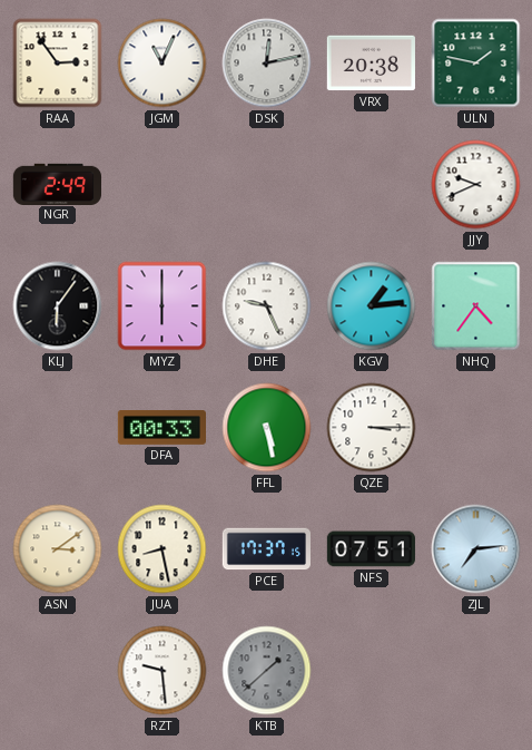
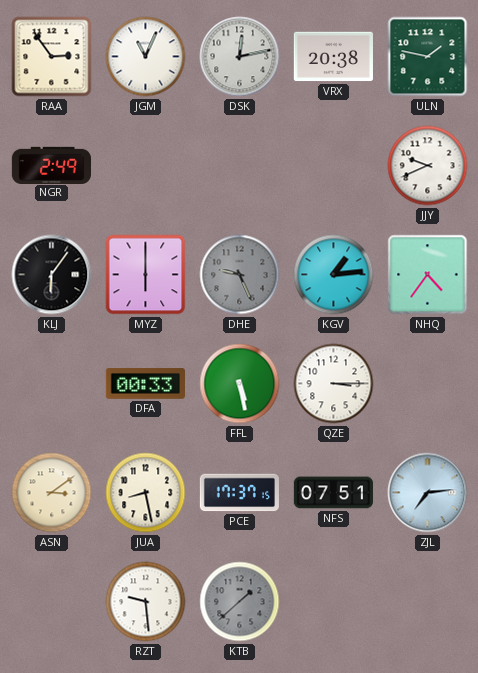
DHE dial: white -> grey
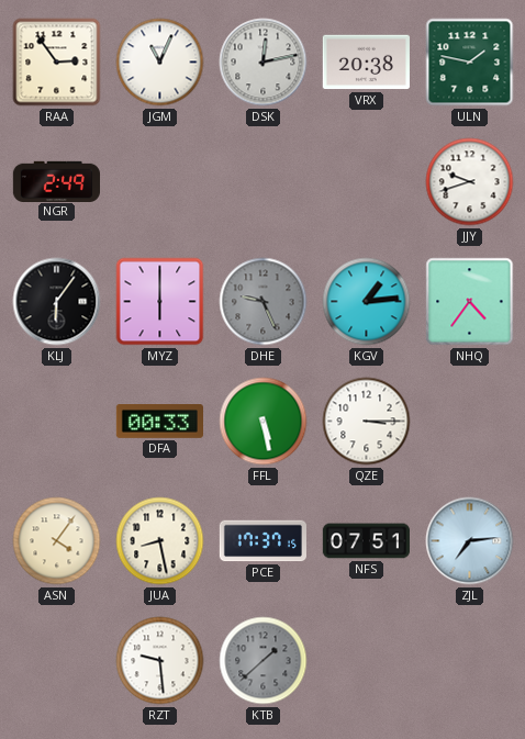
JJY: 9:41 -> 9:42
ASN: 3:09 -> 4:06
